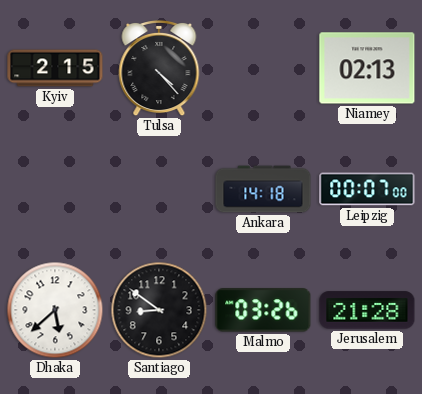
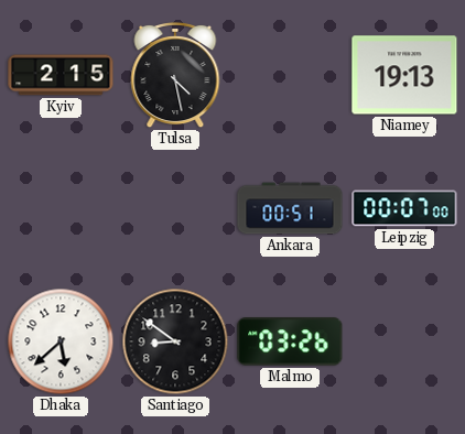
Tulsa: 4:23 -> 4:28
Niamey: 02:13 -> 19:13
Ankara: 14:18 -> 00:51
Jerusalem: 21:28 -> none
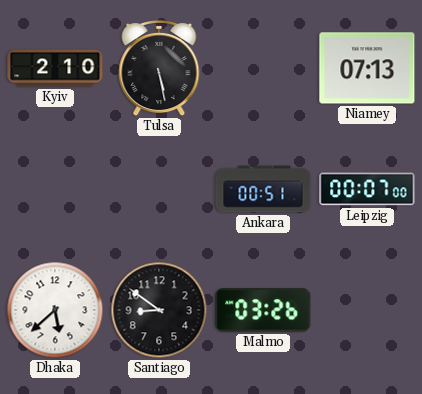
Kyiv: 2:15 -> 2:10
Tulsa: 4:28 -> 5:28
Niamey: 19:13 -> 07:13
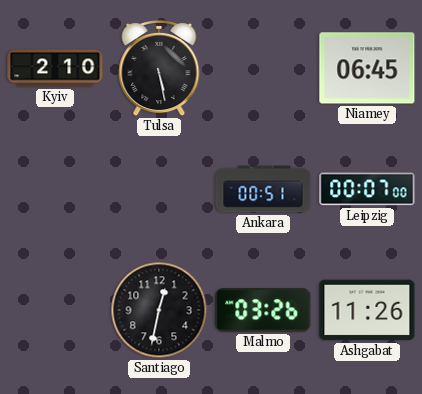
Niamey: 07:13 -> 06:45
Dhaka: 5:38 -> none
Santiago: 8:51 -> 12:32
Ashgabat: none -> 11:26
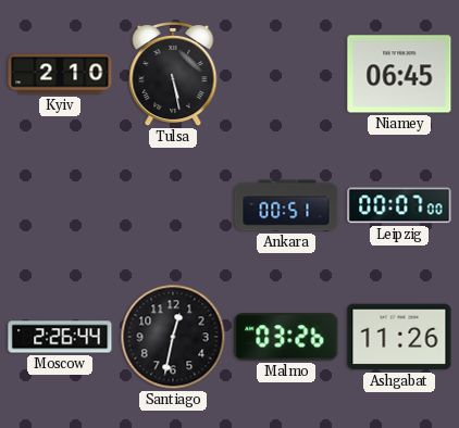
Moscow: none -> 2:26
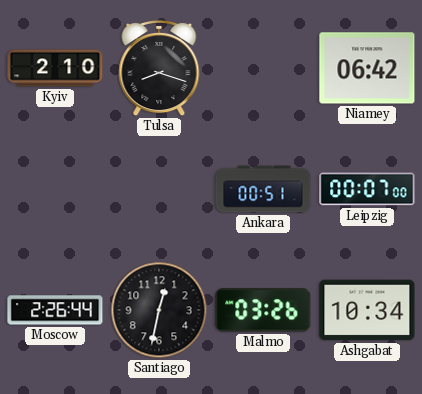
Tulsa: 5:28 -> 8:18
Niamey: 06:45 -> 06:42
Ashgabat: 11:26 -> 10:34
